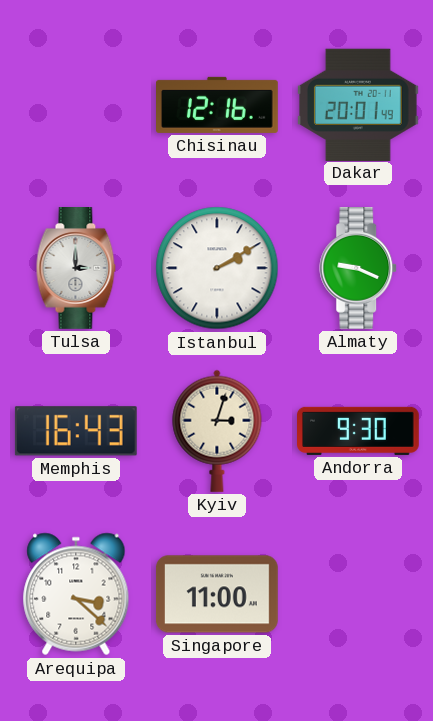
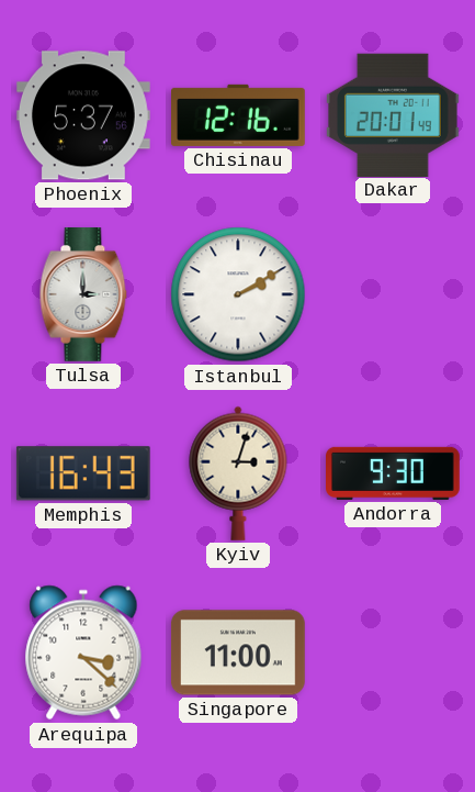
Phoenix: none -> 5:37
Almaty: 9:19 -> none
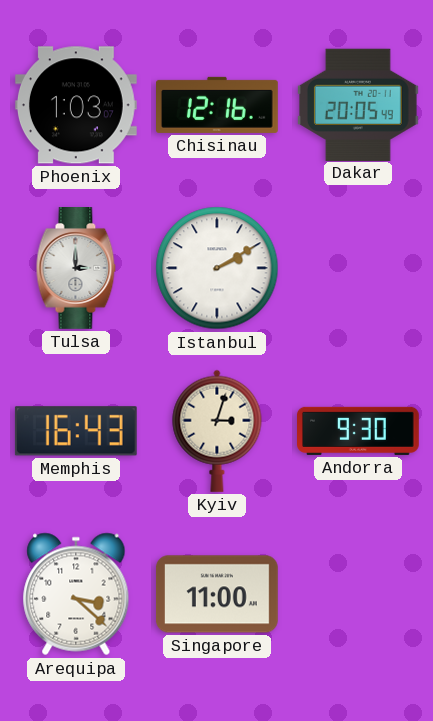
Phoenix: 5:37 -> 1:03
Dakar: 20:01 -> 20:05
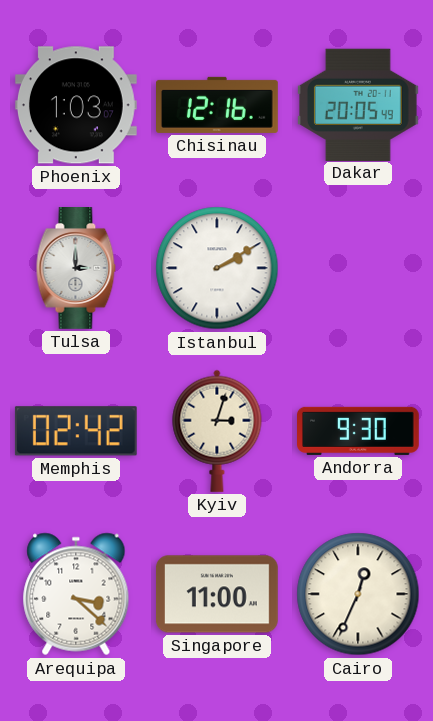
Memphis: 16:43 -> 02:42
Cairo: none -> 12:34
